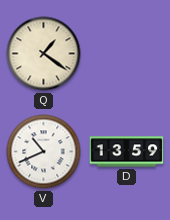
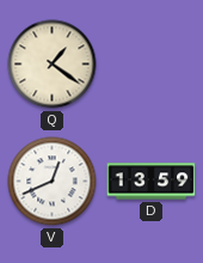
V: 10:41 -> 12:41
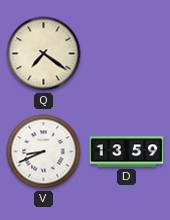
Q: 1:21 -> 7:21
V: 12:41 -> 8:41
